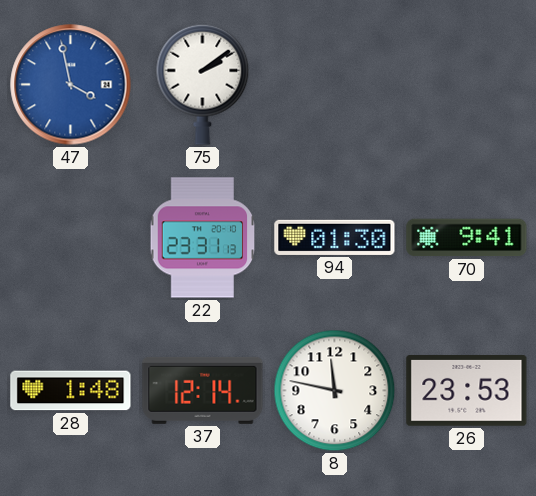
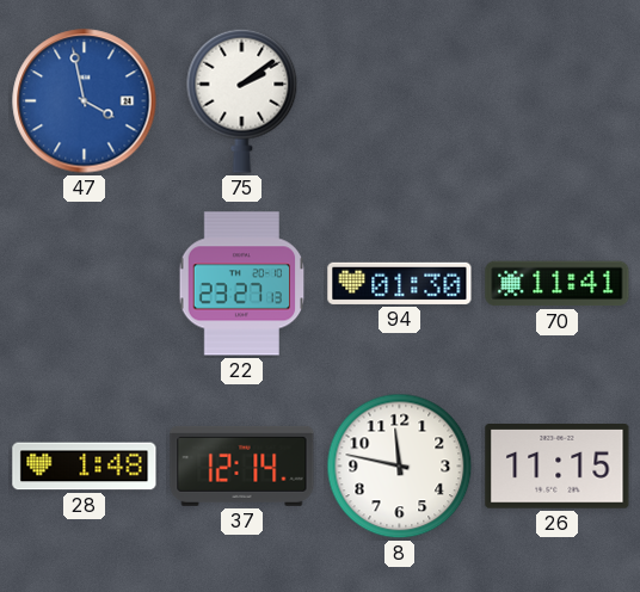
22: 23:31 -> 23:27
70: 9:41 -> 11:41
26: 23:53 -> 11:15
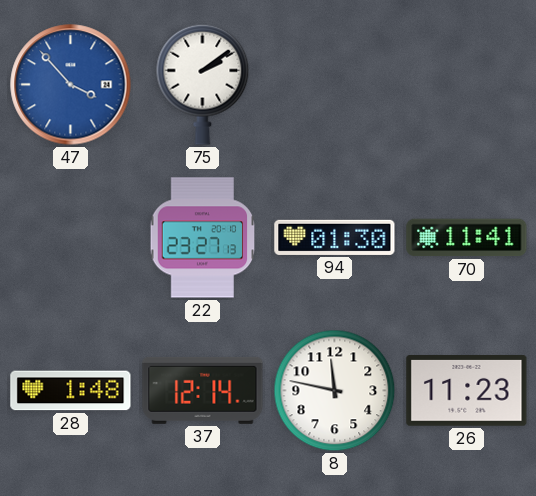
47: 3:58 -> 3:53
26: 11:15 -> 11:23
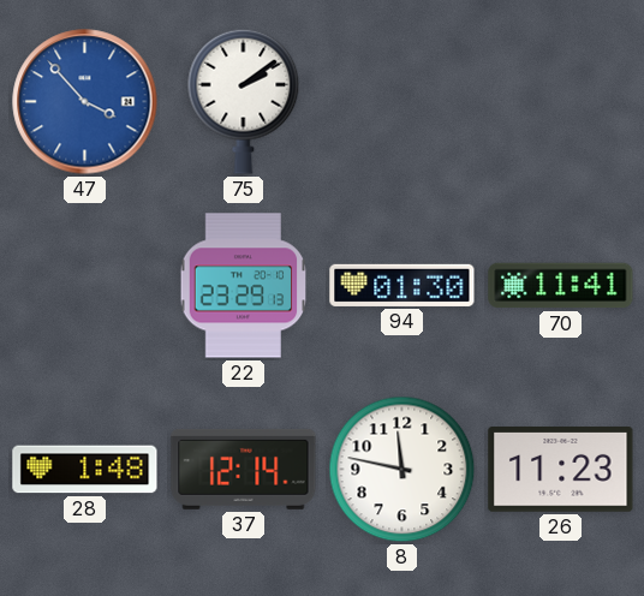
22: 23:27 -> 23:29
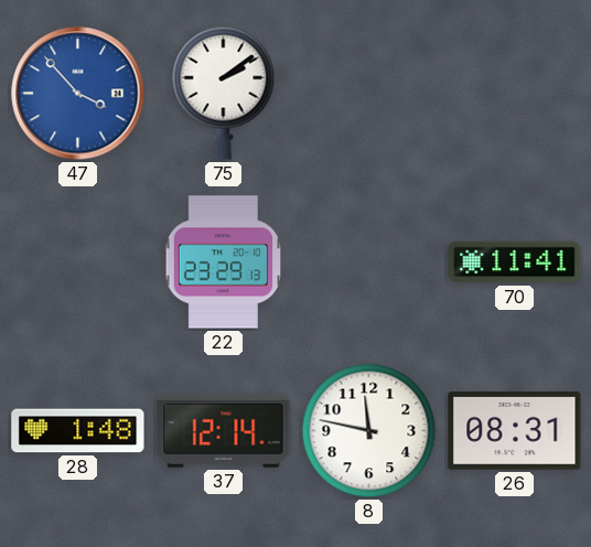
94: 01:30 -> none
26: 11:23 -> 08:31
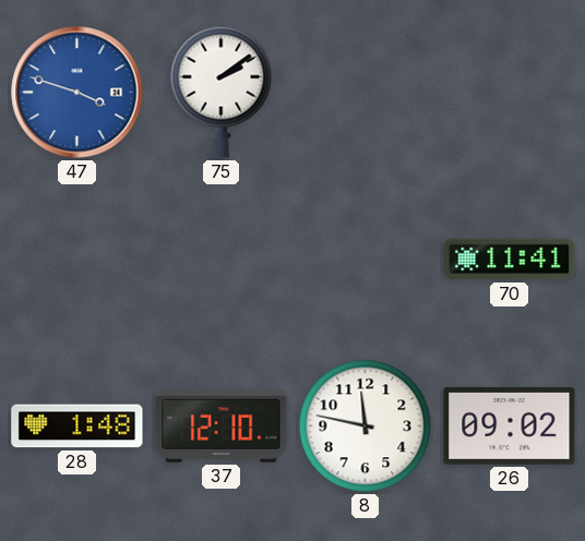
47: 3:53 -> 3:48
22: 23:29 -> none
37: 12:14 -> 12:10
26: 08:31 -> 09:02
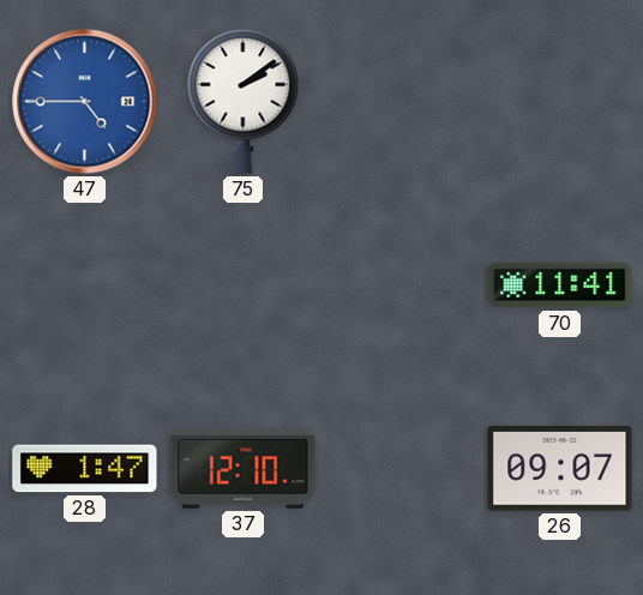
47: 3:48 -> 4:45
28: 1:48 -> 1:47
8: 11:47 -> none
26: 09:02 -> 09:07
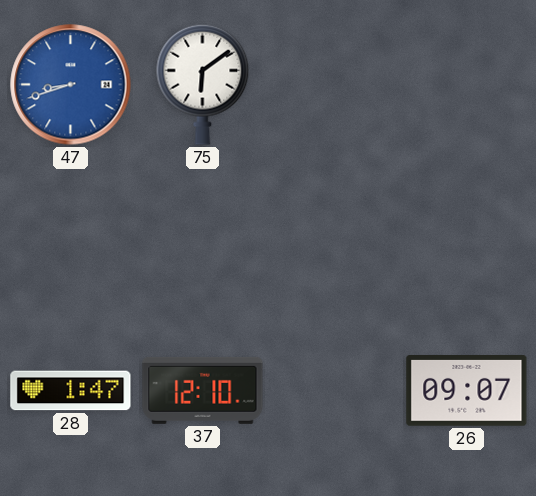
47: 4:45 -> 8:42
75: 2:09 -> 6:09
70: 11:41 -> none
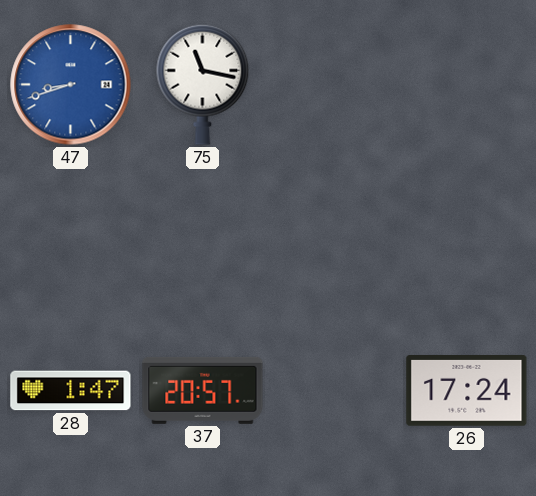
75: 6:09 -> 11:17
37: 12:10 -> 20:57
26: 09:07 -> 17:24
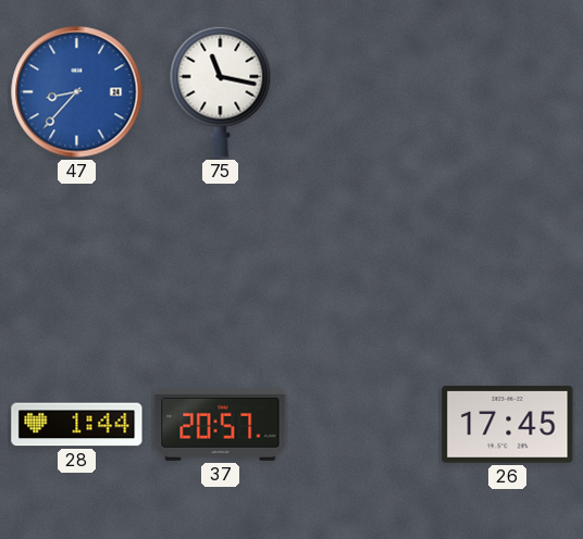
47: 8:42 -> 8:37
28: 1:47 -> 1:44
26: 17:24 -> 17:45
